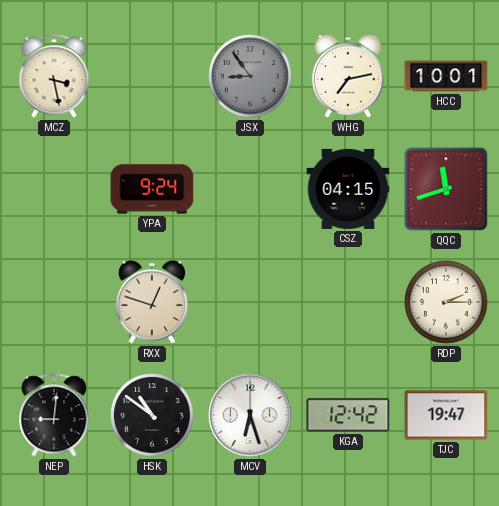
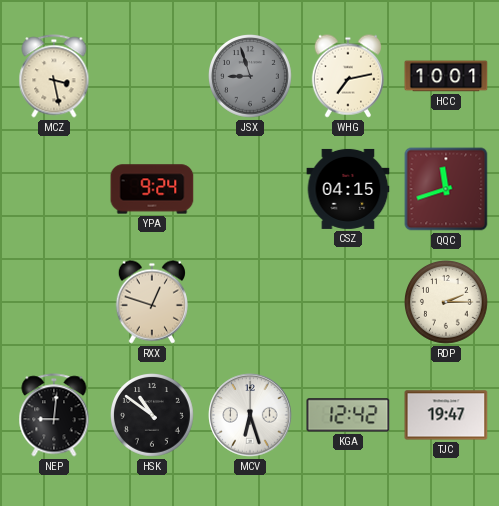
JSX: 8:54 -> 8:57
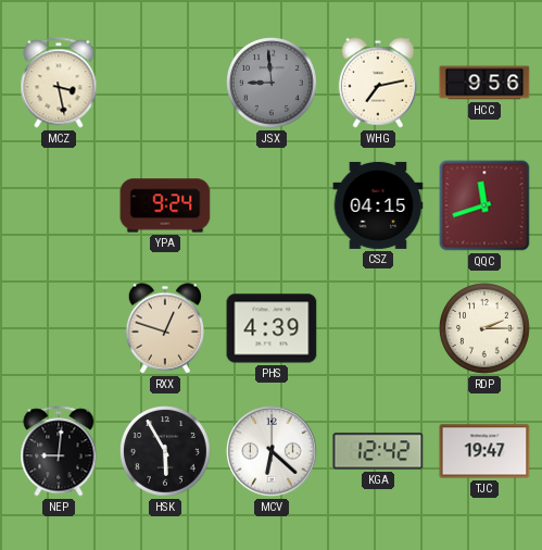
JSX: 8:57 -> 8:59
HCC: 10:01 -> 9:56
PHS: none -> 4:39
HSK: 10:51 -> 5:55
MCV: 6:27 -> 6:22
